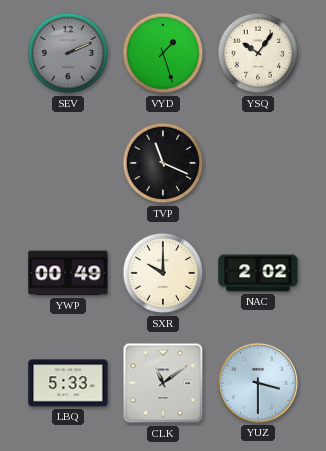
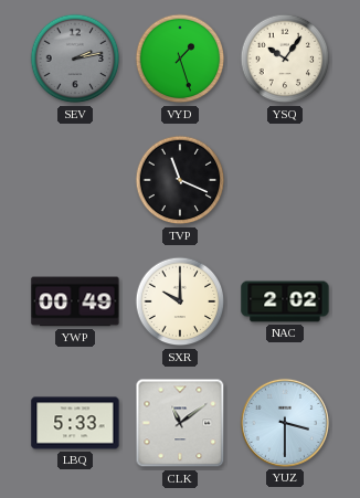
SEV: 2:11 -> 2:13
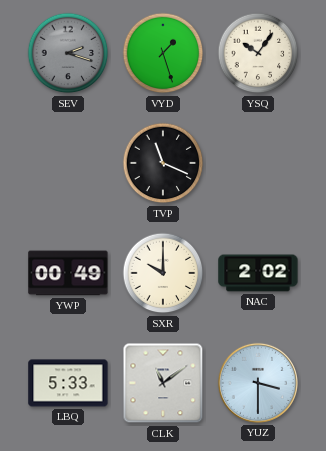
SEV: 2:13 -> 2:18
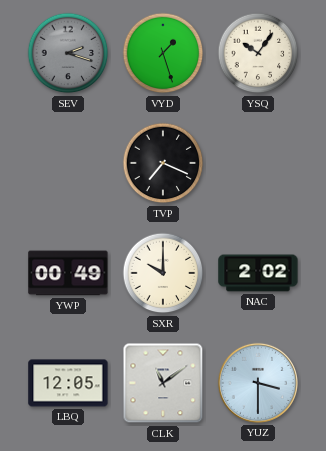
TVP: 11:19 -> 7:19
LBQ: 5:33 -> 12:05
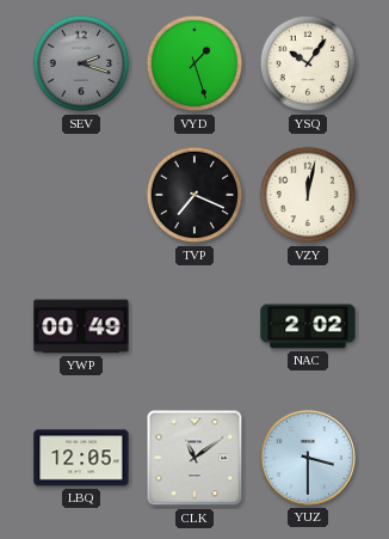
VZY: none -> 12:02
SXR: 10:00 -> none
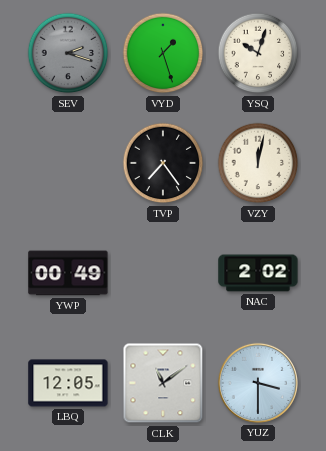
YSQ: 10:06 -> 10:03
TVP: 7:19 -> 7:24
